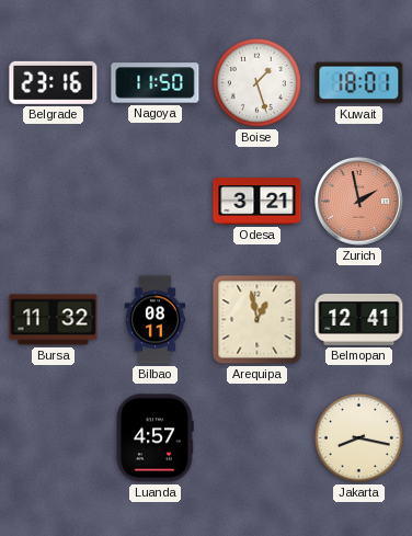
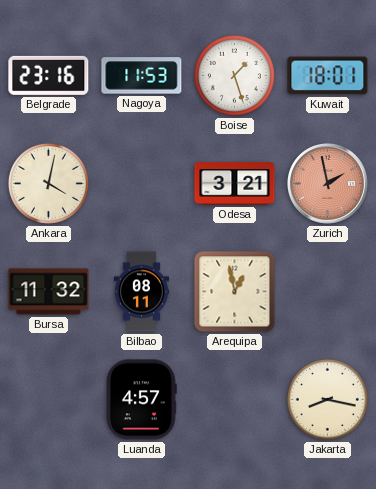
Nagoya: 11:50 -> 11:53
Ankara: none -> 4:02
Belmopan: 12:41 -> none
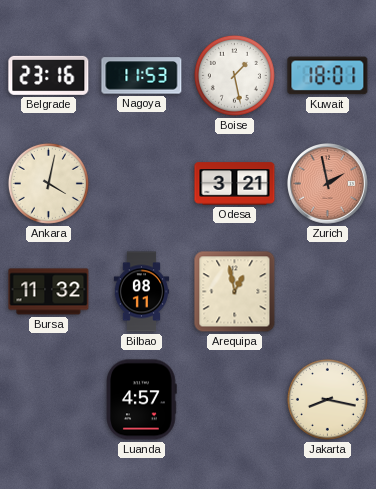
Boise: 1:27 -> 1:28
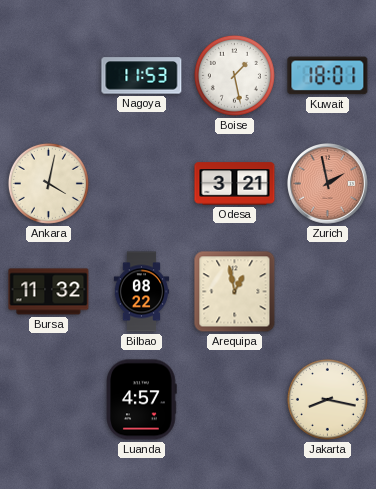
Belgrade: 23:16 -> none
Bilbao: 08:11 -> 08:22
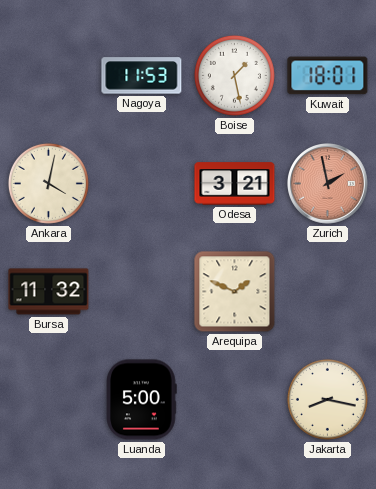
Bilbao: 08:22 -> none
Arequipa: 12:58 -> 1:49
Luanda: 4:57 -> 5:00
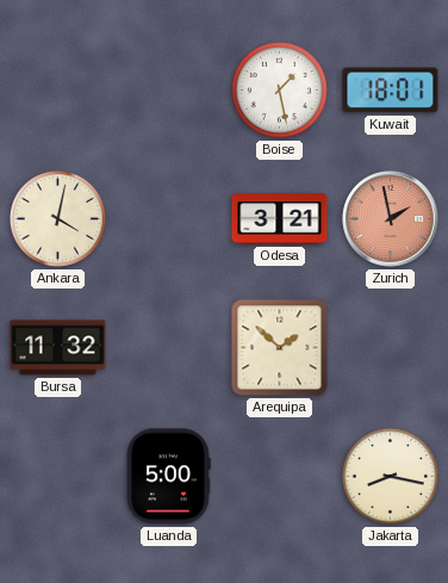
Nagoya: 11:53 -> none
Arequipa: 1:49 -> 1:52
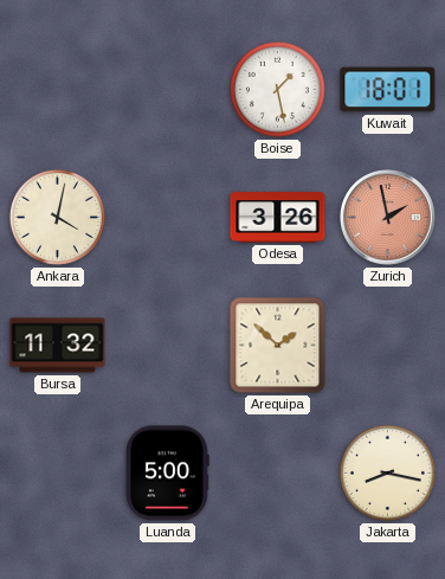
Odesa: 3:21 -> 3:26
